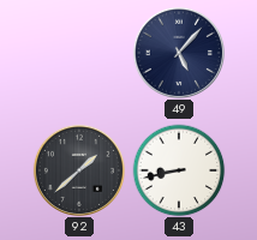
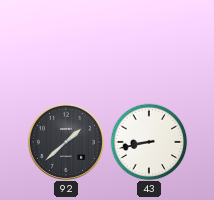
49: 5:07 -> none
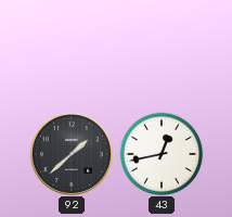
43: 8:43 -> 12:43
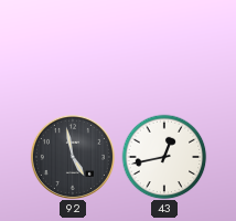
92: 1:38 -> 4:58
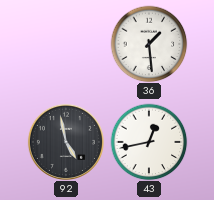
36: none -> 1:29
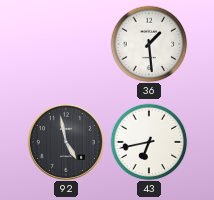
43: 12:43 -> 6:43
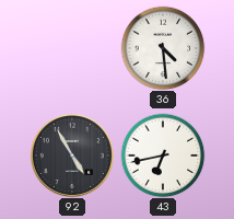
36: 1:29 -> 4:29
92: 4:58 -> 4:55
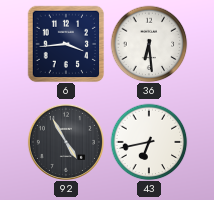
6: none -> 3:44
36: 4:29 -> 6:29
